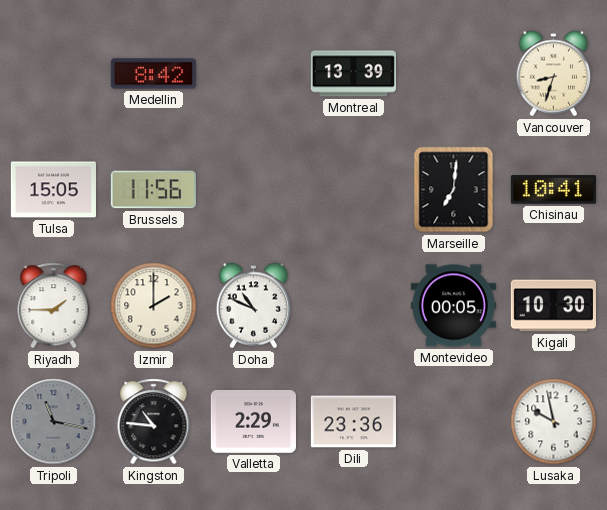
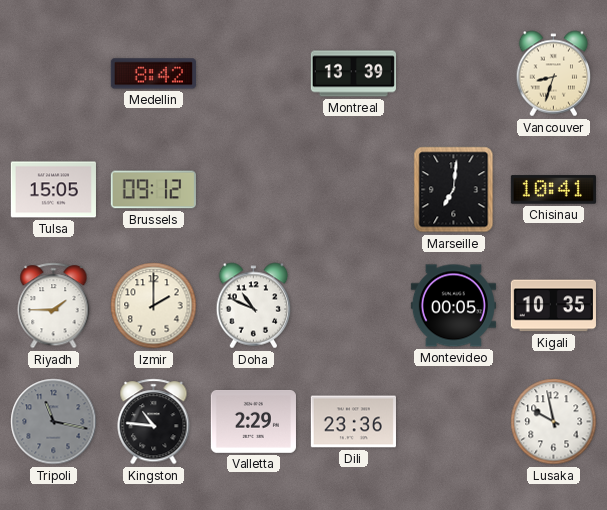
Brussels: 11:56 -> 09:12
Kigali: 10:30 -> 10:35
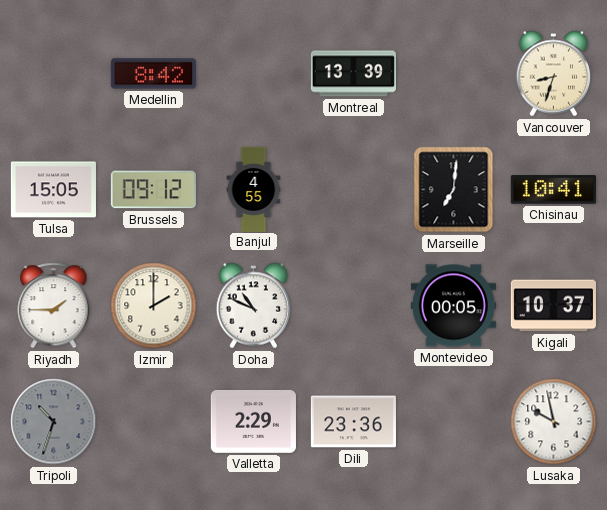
Banjul: none -> 4:55
Kigali: 10:35 -> 10:37
Tripoli: 11:17 -> 10:33
Kingston: 10:46 -> none
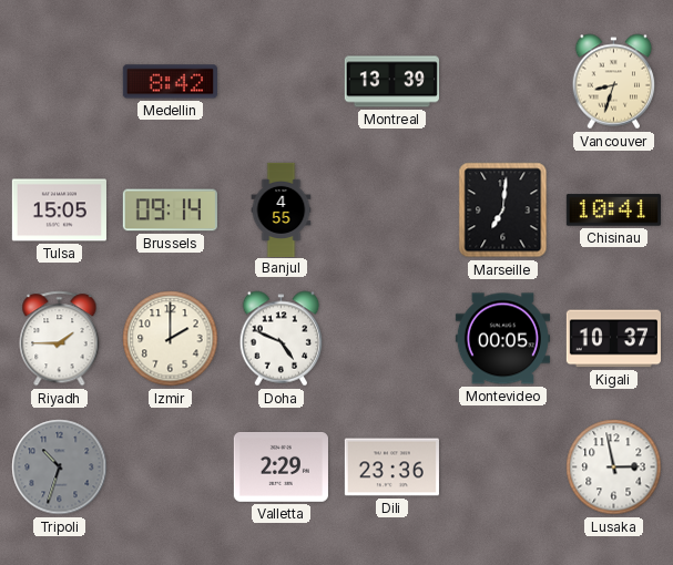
Brussels: 09:12 -> 09:14
Doha: 10:49 -> 4:49
Lusaka: 9:58 -> 2:58
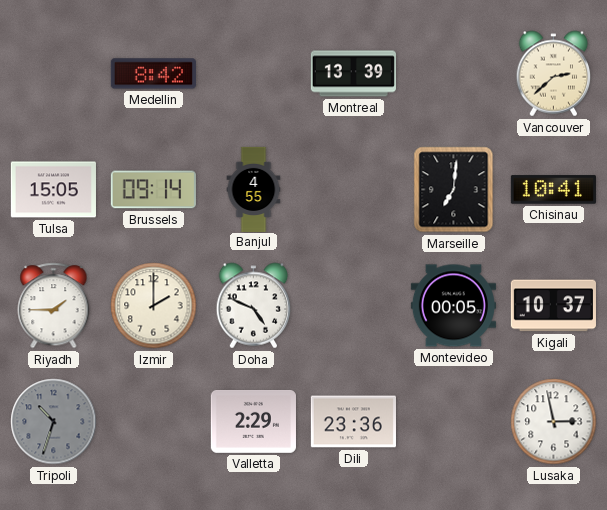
Vancouver: 8:33 -> 2:38
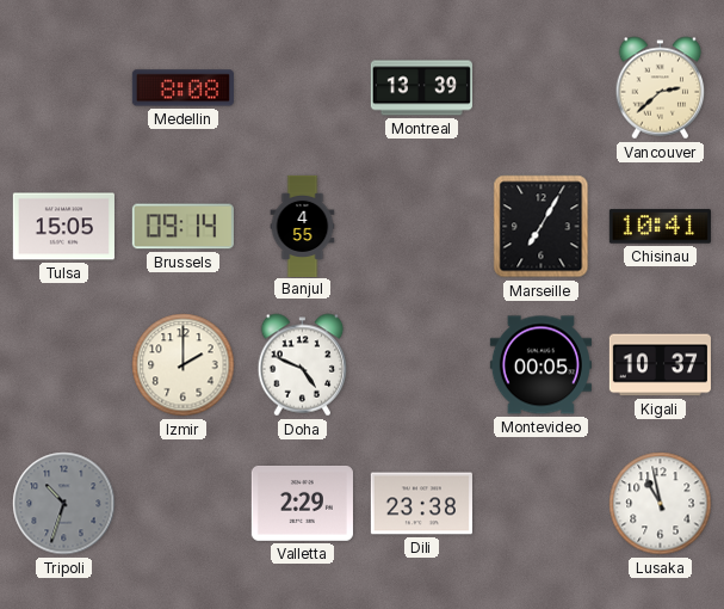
Medellin: 8:42 -> 8:08
Marseille: 7:01 -> 7:05
Riyadh: 1:45 -> none
Dili: 23:36 -> 23:38
Lusaka: 2:58 -> 10:58
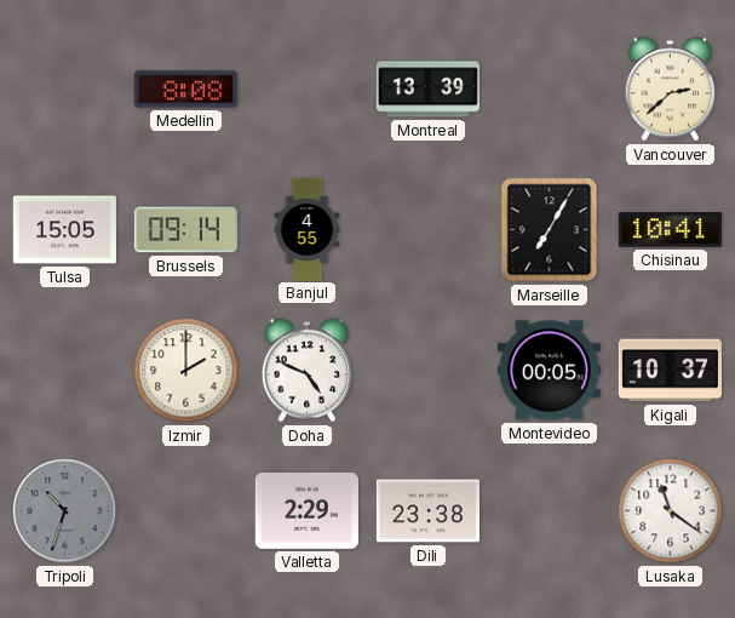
Lusaka: 10:58 -> 11:21
